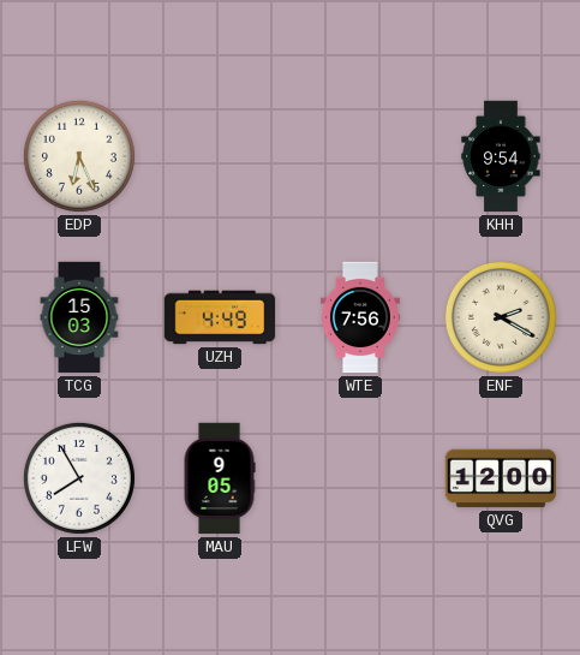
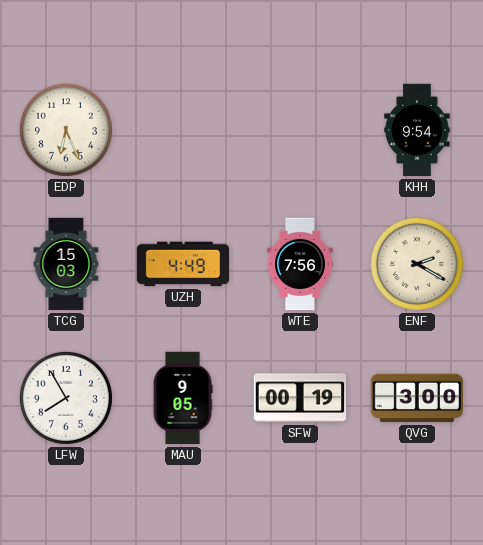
SFW: none -> 00:19
QVG: 12:00 -> 3:00
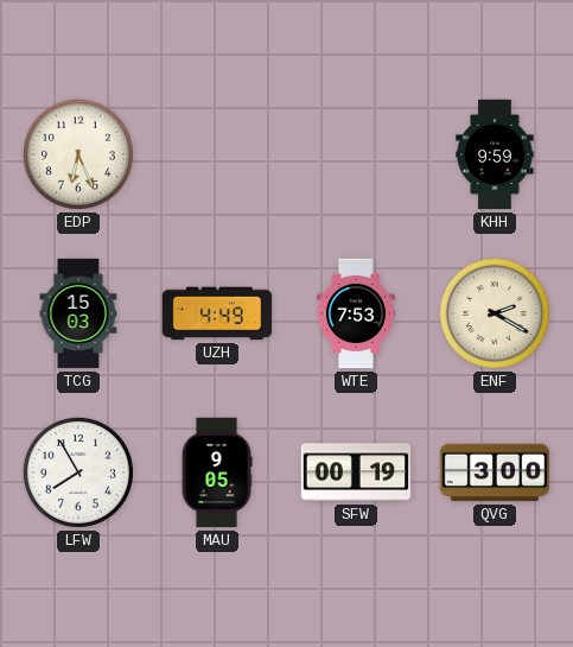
KHH: 9:54 -> 9:59
WTE: 7:56 -> 7:53
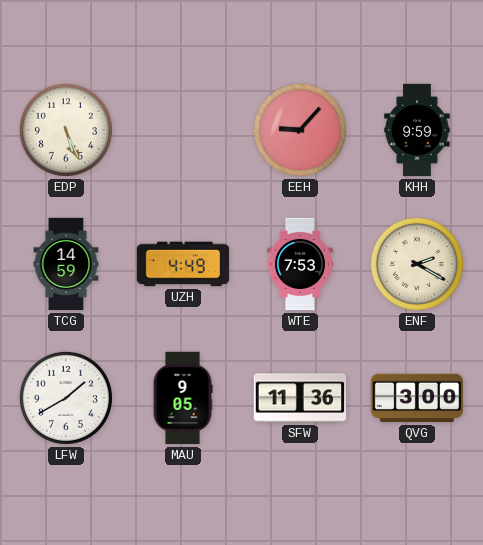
EDP: 6:26 -> 5:26
EEH: none -> 9:07
TCG: 15:03 -> 14:59
LFW: 7:55 -> 1:40
SFW: 00:19 -> 11:36
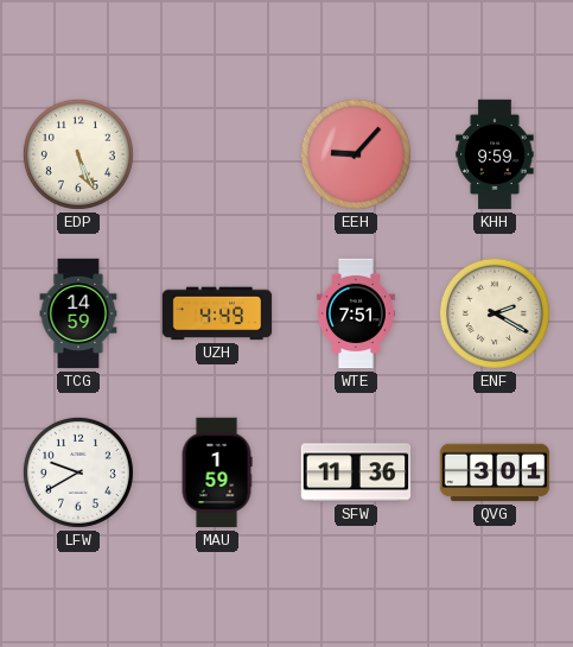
WTE: 7:53 -> 7:51
LFW: 1:40 -> 9:40
MAU: 9:05 -> 1:59
QVG: 3:00 -> 3:01
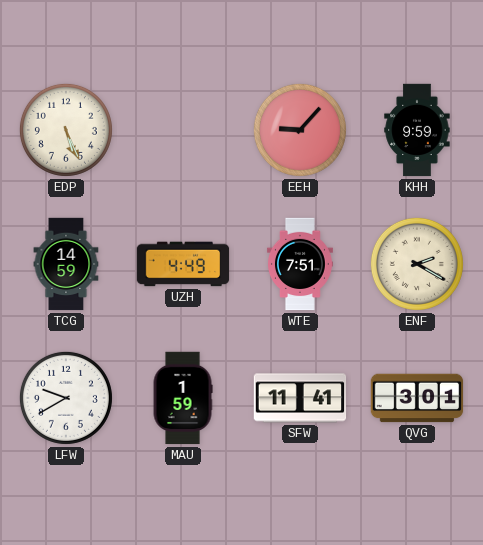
SFW: 11:36 -> 11:41
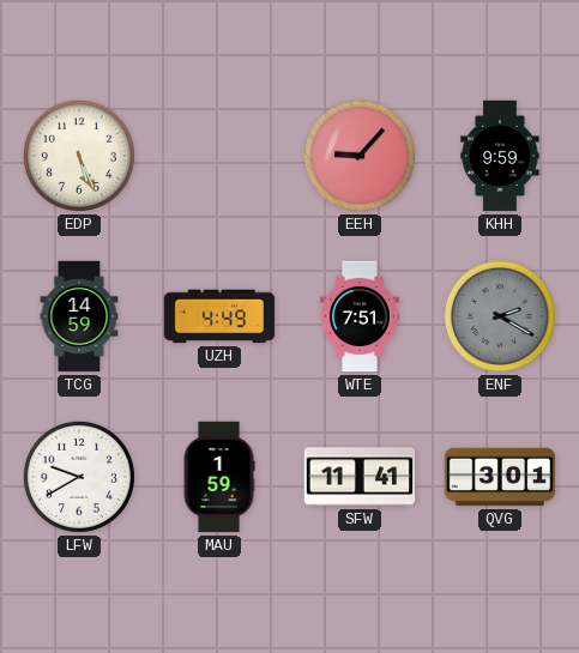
ENF dial: cream -> grey
